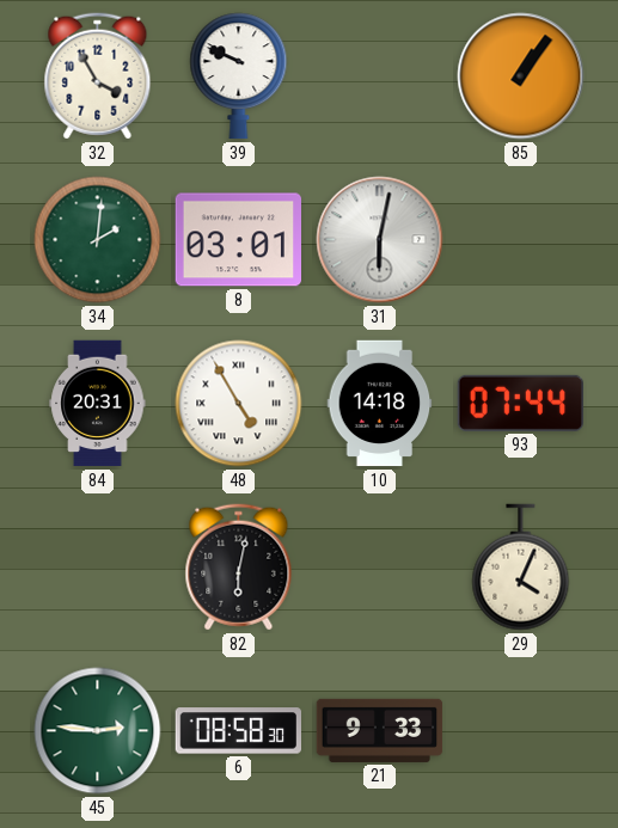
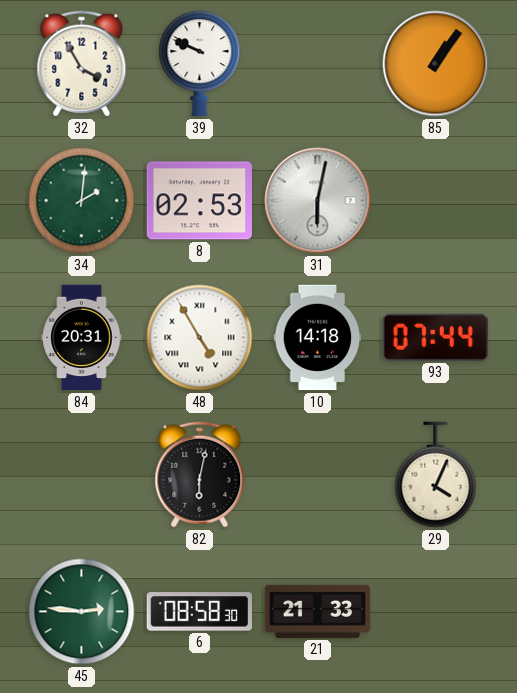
8: 03:01 -> 02:53
21: 9:33 -> 21:33
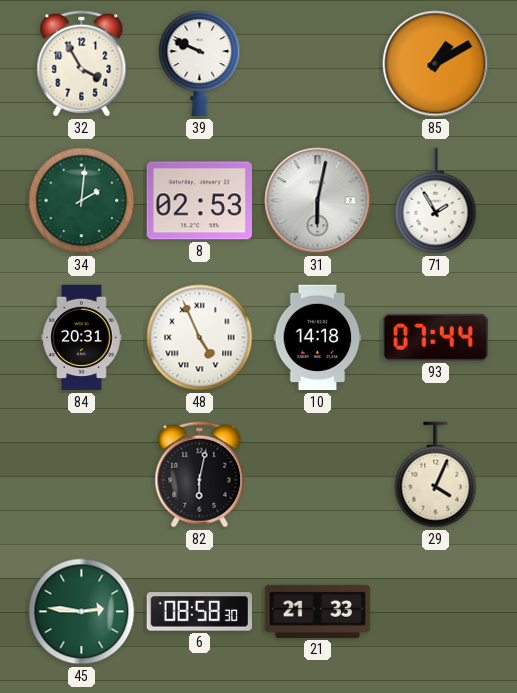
85: 1:06 -> 1:10
71: none -> 1:55
48: 4:55 -> 4:56
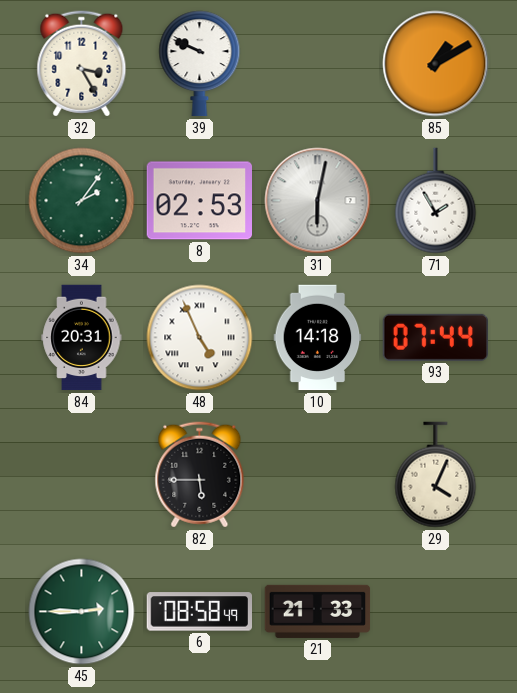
32: 3:55 -> 3:25
34: 2:01 -> 2:06
82: 6:02 -> 5:45
45: 2:46 -> 2:45
6: 08:58:30 -> 08:58:49
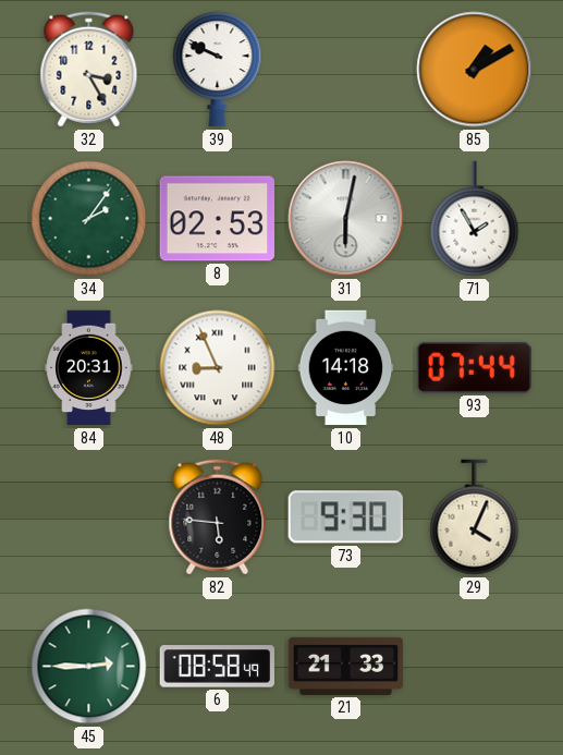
48: 4:56 -> 8:56
82: 5:45 -> 5:46
73: none -> 9:30
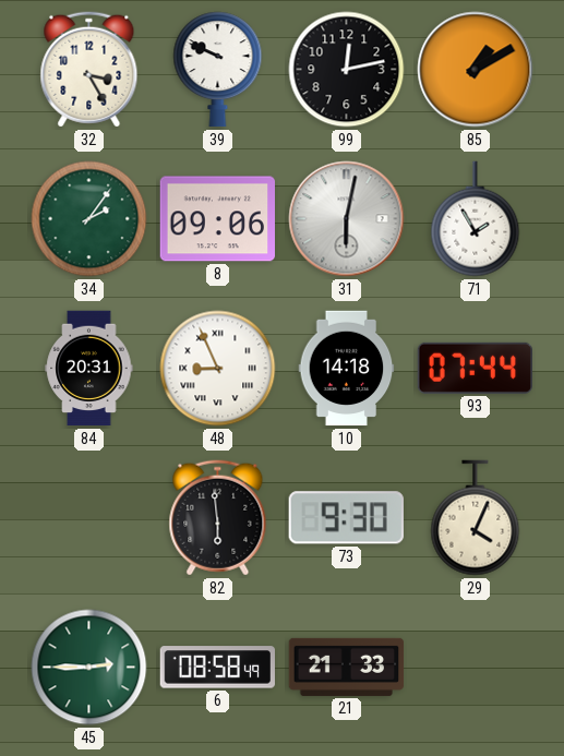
99: none -> 12:13
8: 02:53 -> 09:06
82: 5:46 -> 5:59
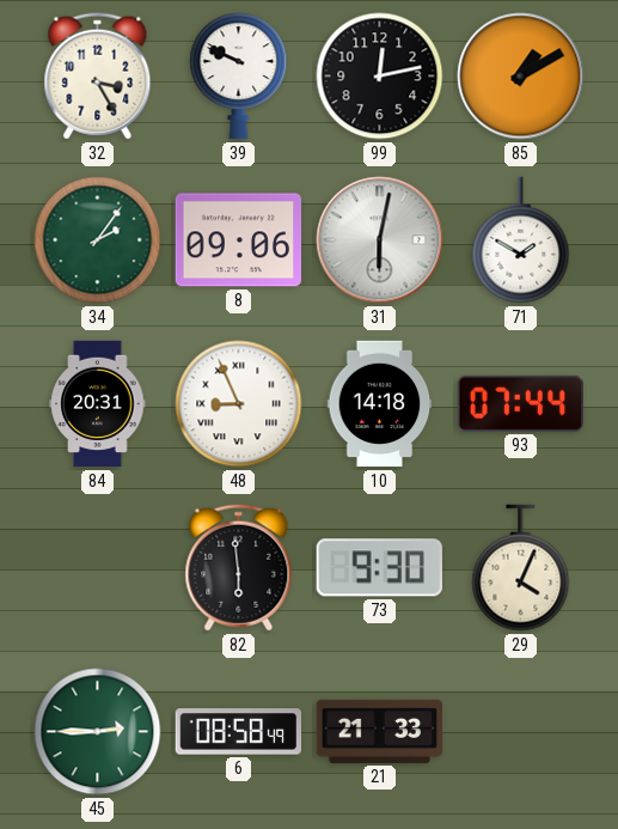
71: 1:55 -> 1:50
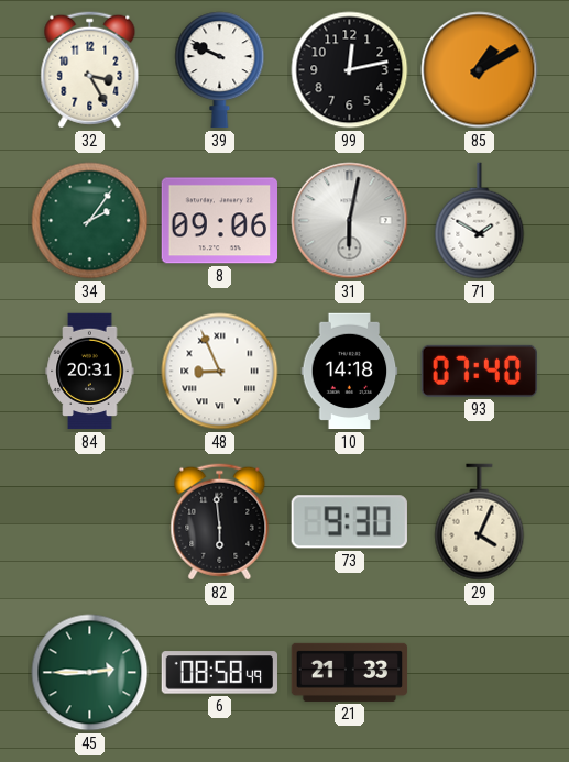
93: 07:44 -> 07:40
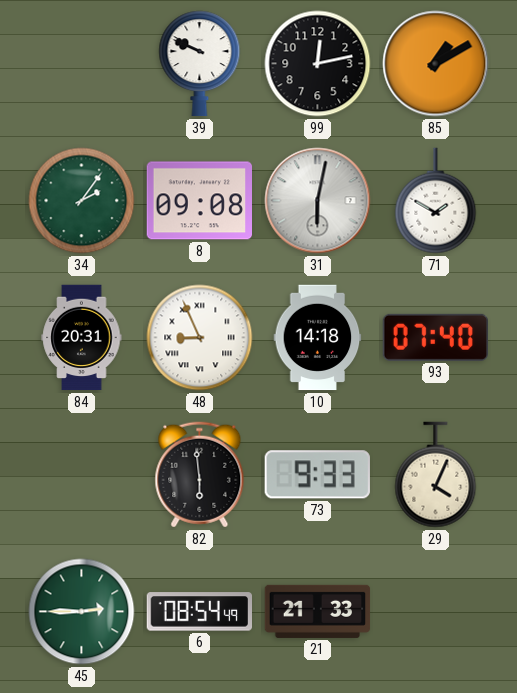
32: 3:25 -> none
8: 09:06 -> 09:08
73: 9:30 -> 9:33
6: 08:58 -> 08:54
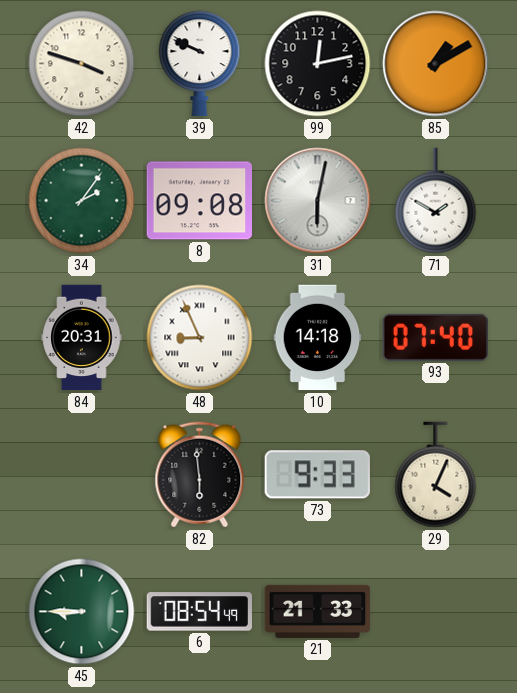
42: none -> 3:48
45: 2:45 -> 8:45
